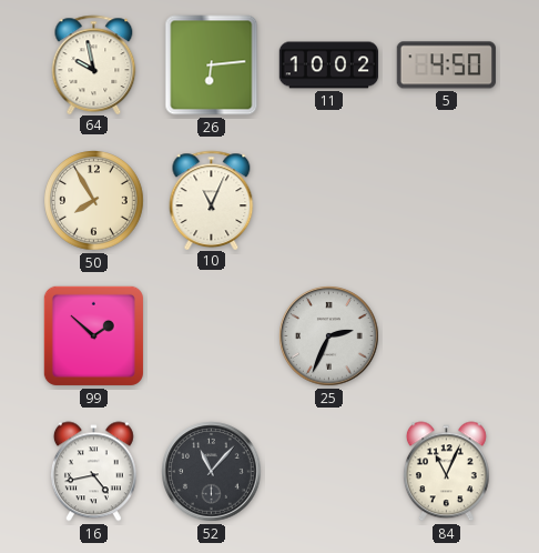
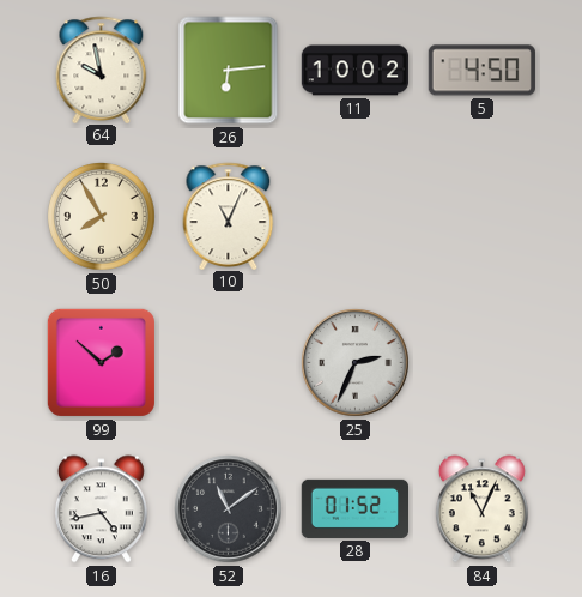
52: 11:07 -> 11:09
28: none -> 01:52
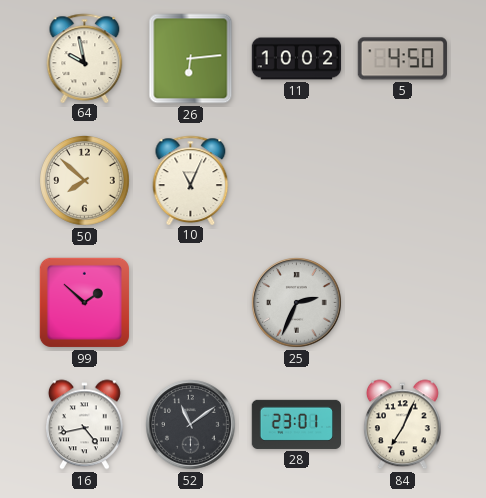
50: 7:55 -> 7:52
28: 01:52 -> 23:01
84: 11:04 -> 7:04
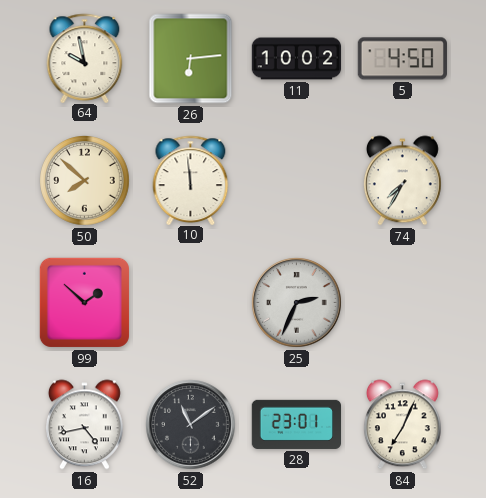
10: 11:04 -> 11:59
74: none -> 7:35
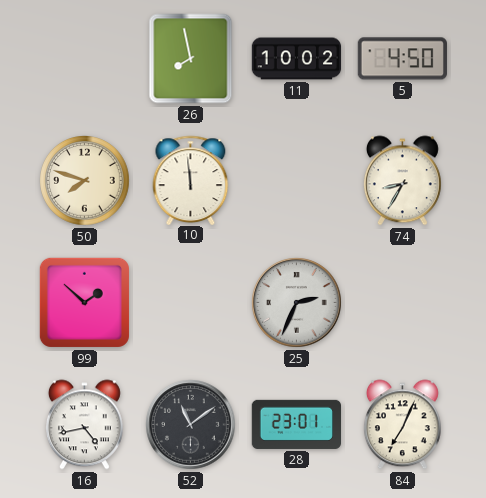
64: 9:58 -> none
26: 6:14 -> 7:58
50: 7:52 -> 7:48
74: 7:35 -> 8:35
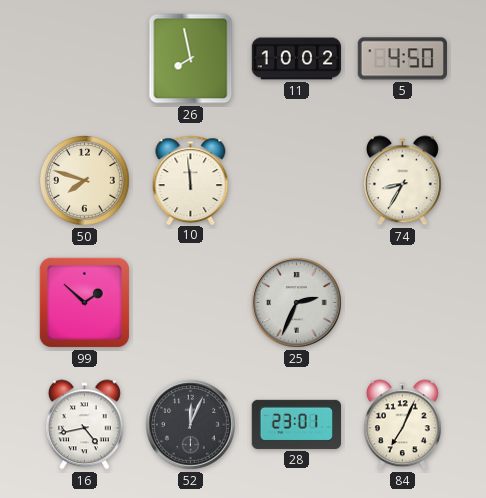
52: 11:09 -> 12:04
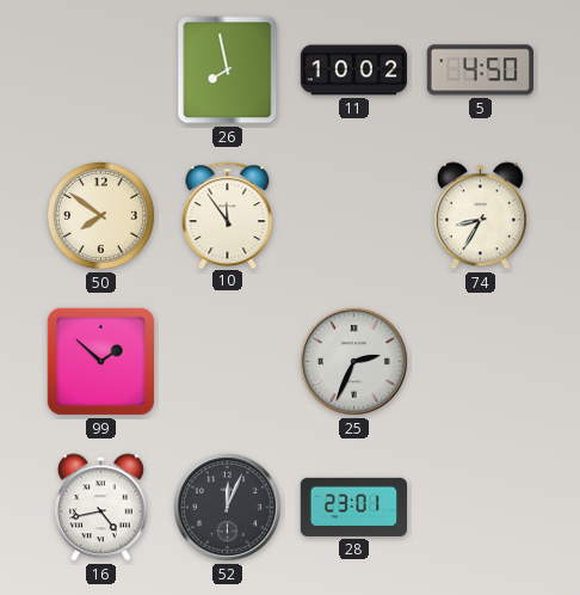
50: 7:48 -> 7:51
10: 11:59 -> 11:54
84: 7:04 -> none
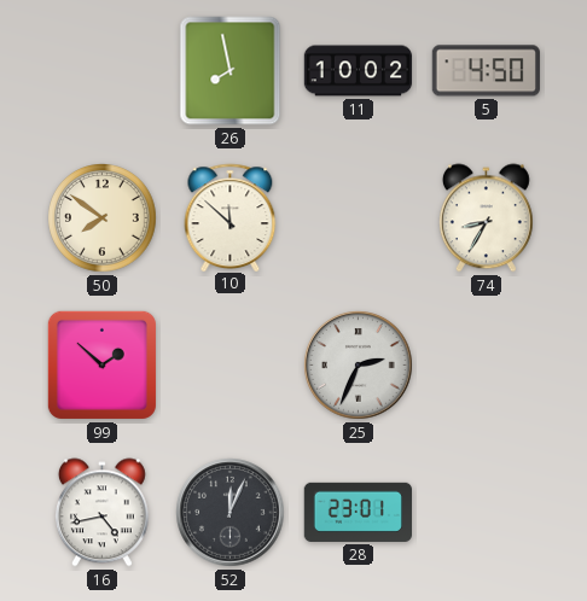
10: 11:54 -> 11:52
